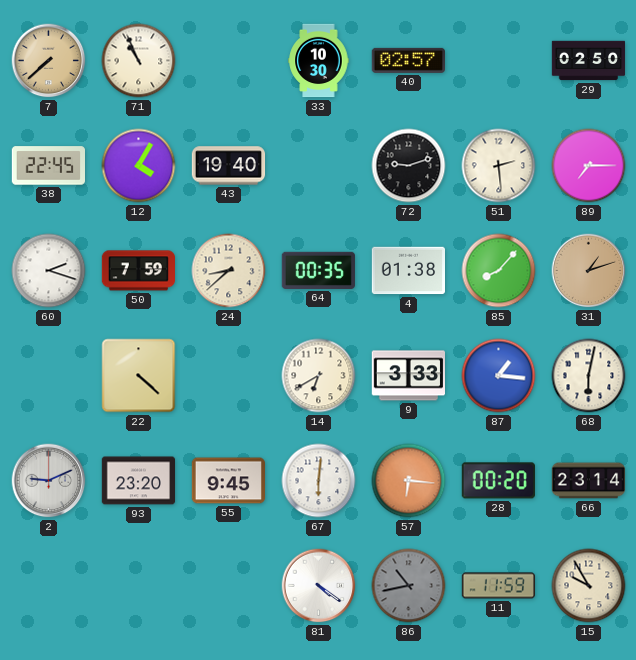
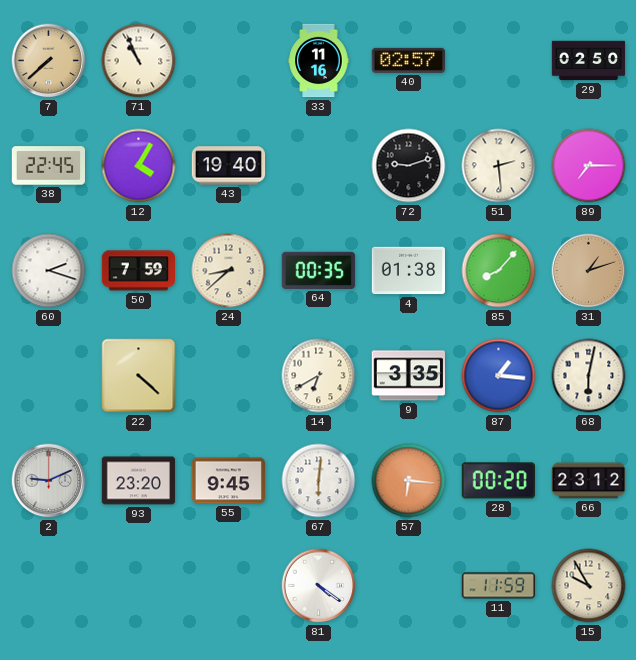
33: 10:30 -> 11:16
9: 3:33 -> 3:35
66: 23:14 -> 23:12
86: 10:43 -> none
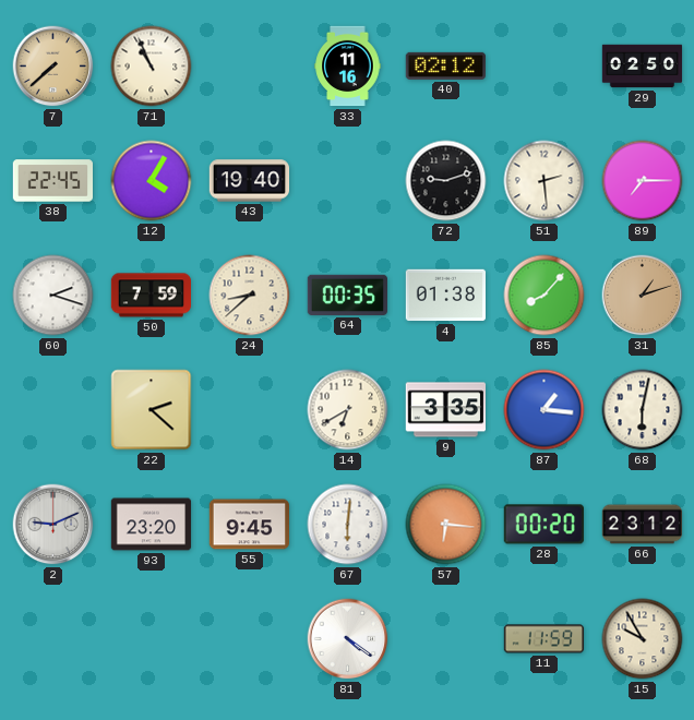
40: 02:57 -> 02:12
22: 4:22 -> 2:22
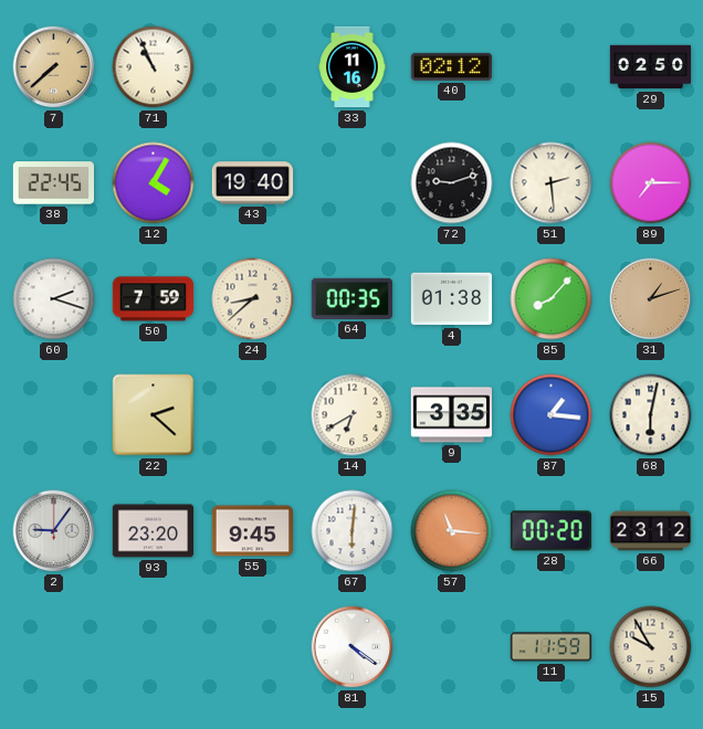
2: 9:11 -> 9:06
57: 6:16 -> 11:16
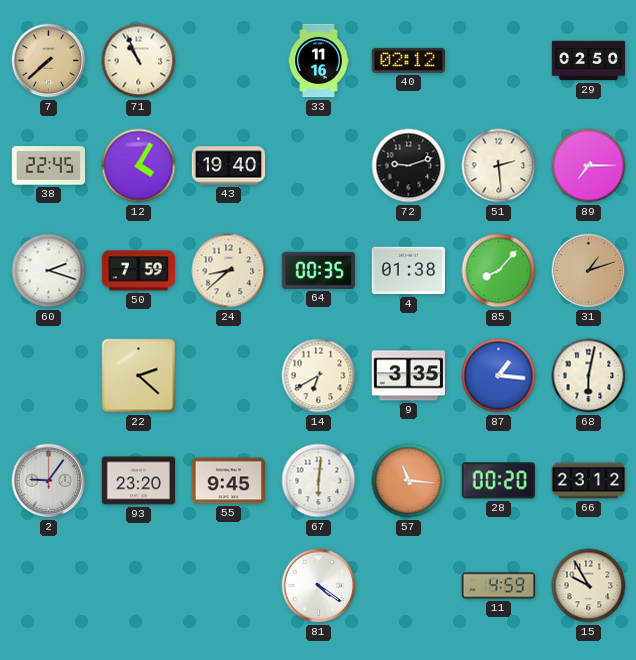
11: 11:59 -> 4:59
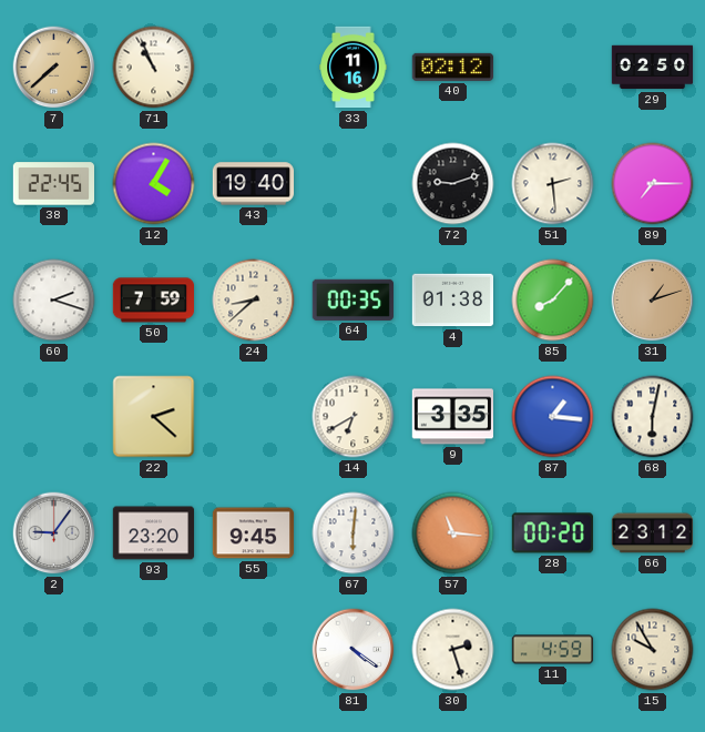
30: none -> 2:27
